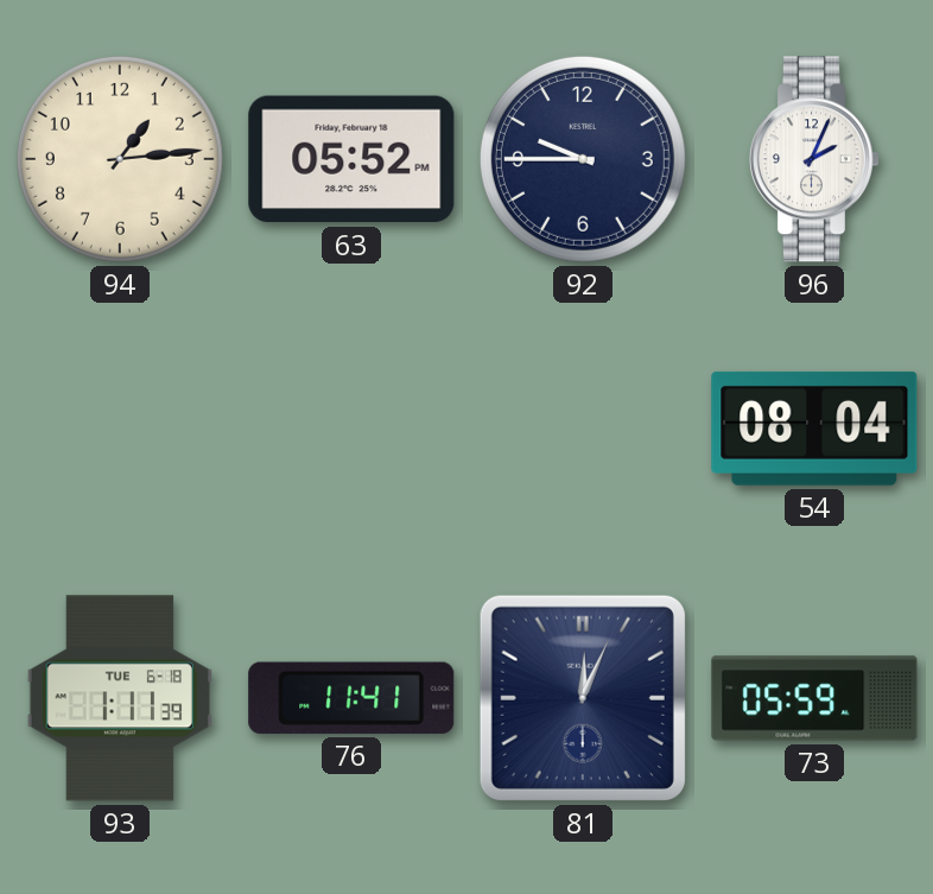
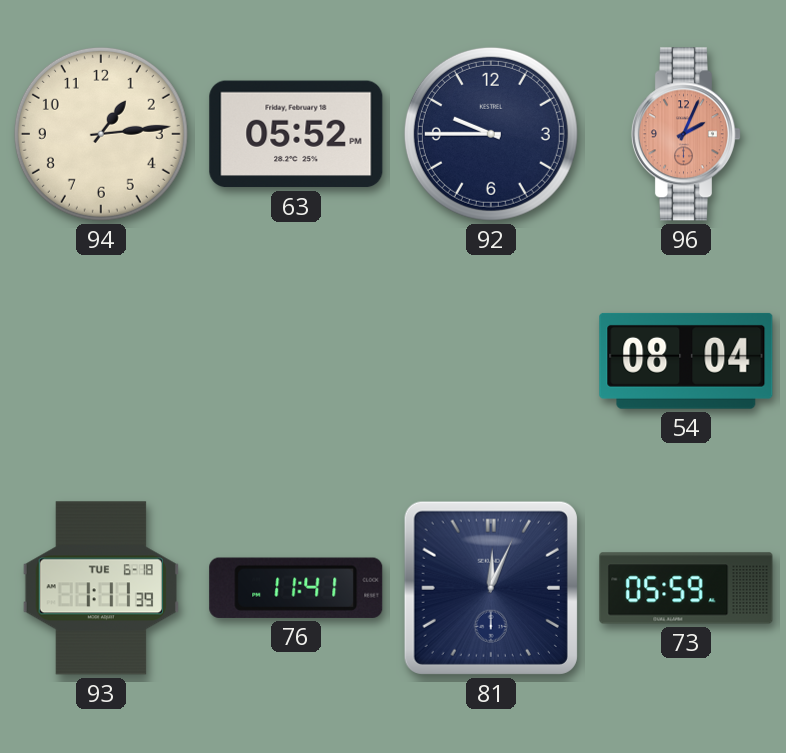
96 dial: white -> salmon
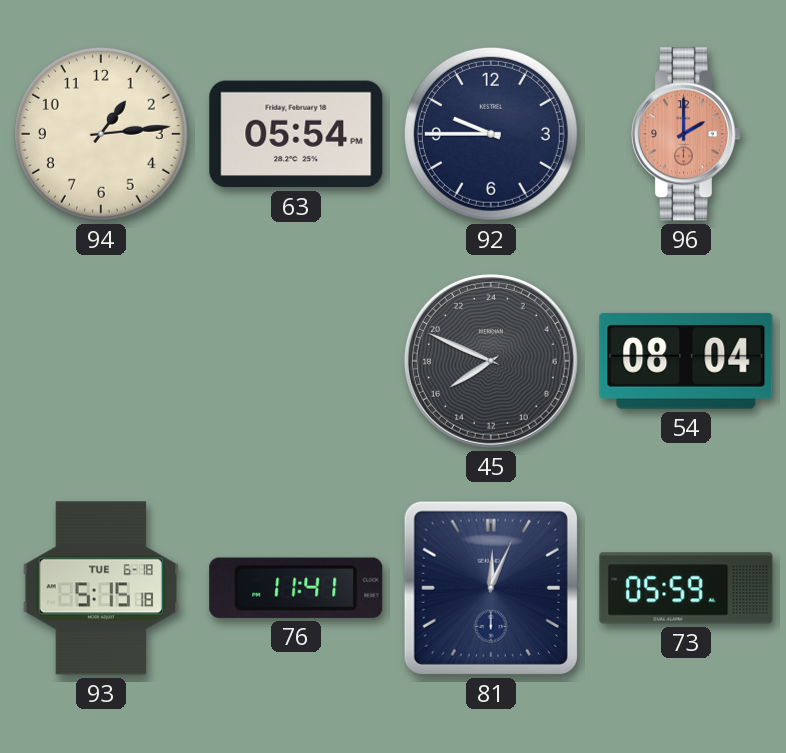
63: 05:52 -> 05:54
96: 2:04 -> 2:00
45: none -> 15:49
93: 1:11 -> 5:15
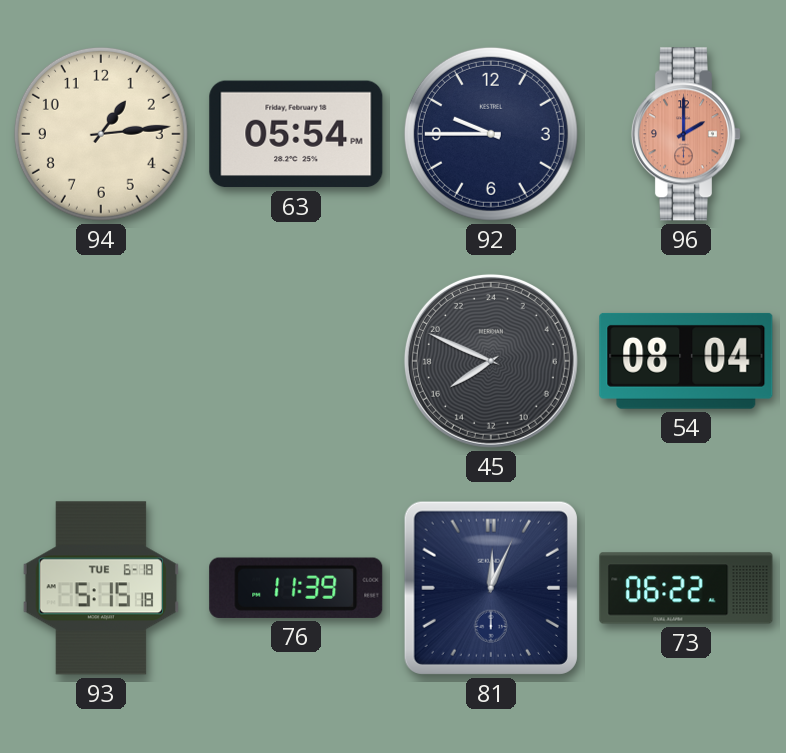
76: 11:41 -> 11:39
73: 05:59 -> 06:22
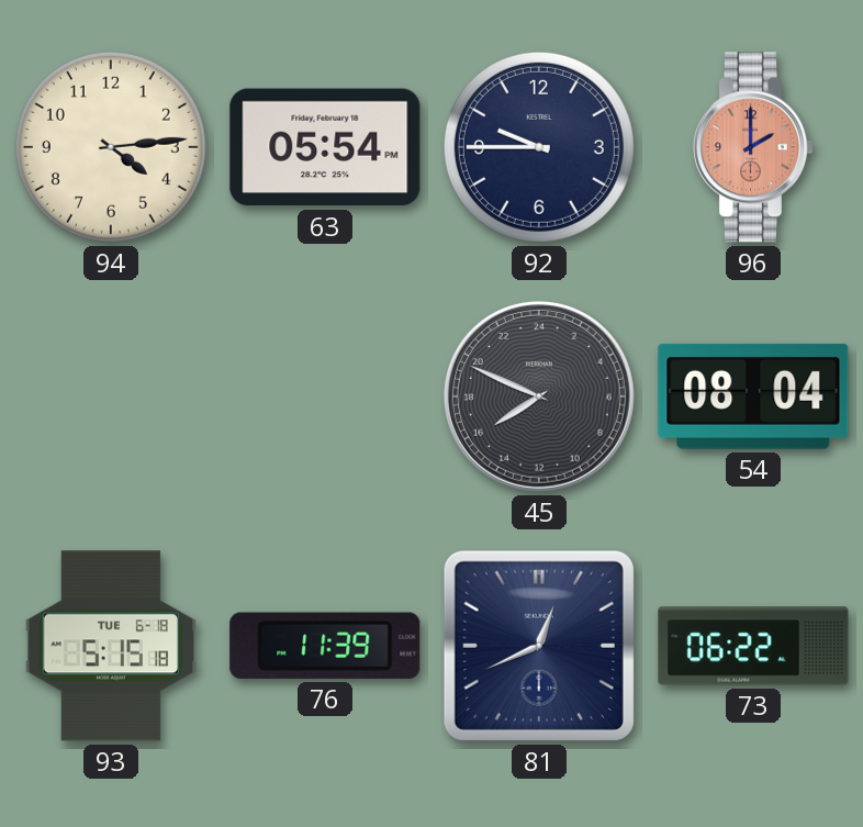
94: 1:14 -> 4:14
81: 12:04 -> 12:41
